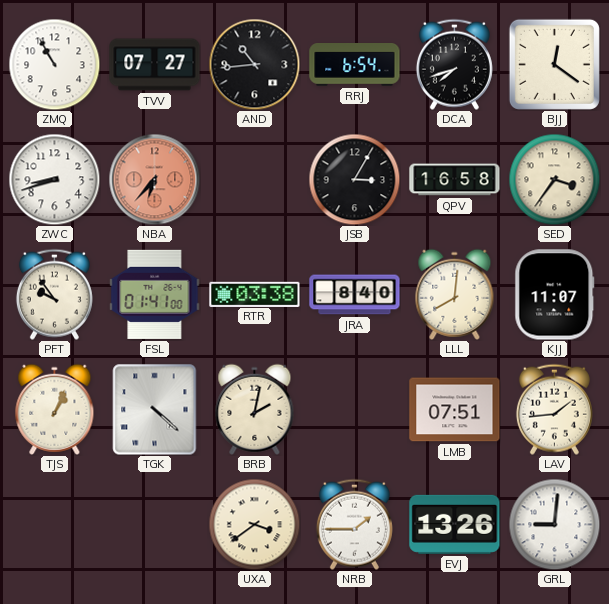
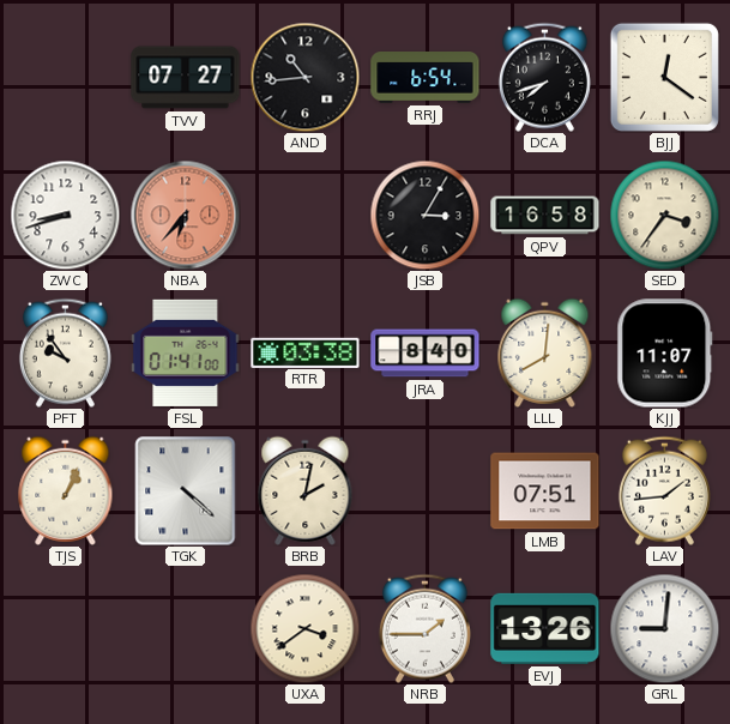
ZMQ: 10:55 -> none
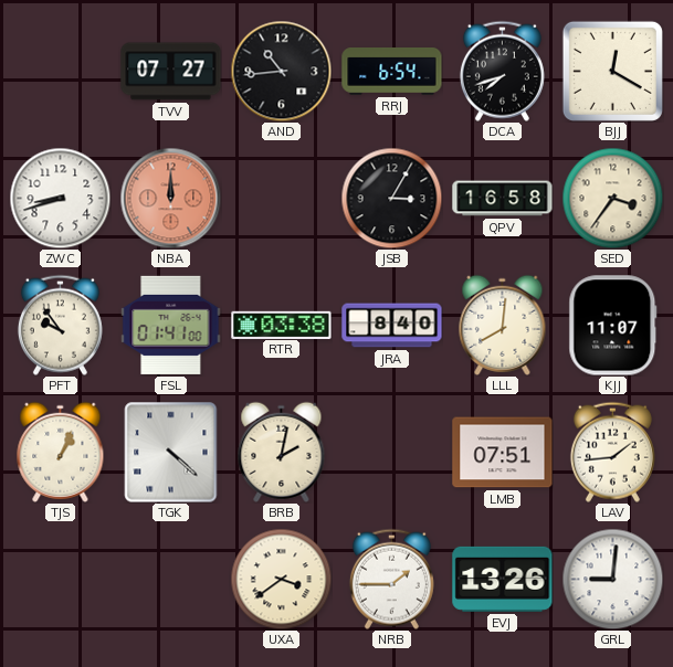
BJJ: 12:21 -> 12:20
NBA: 6:37 -> 12:00
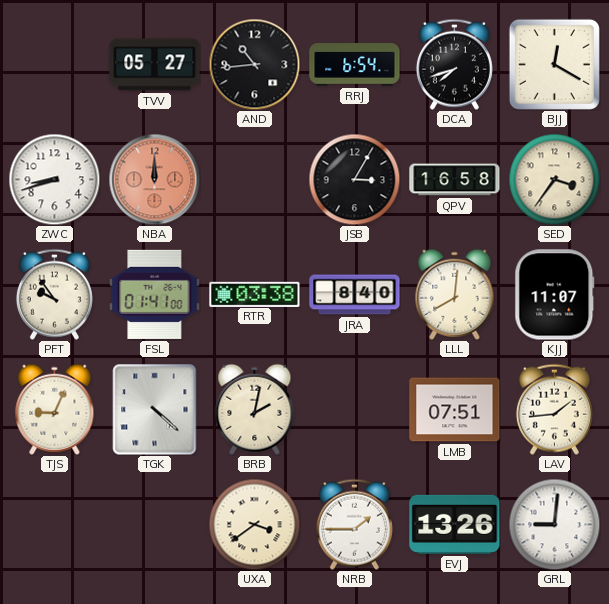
TVV: 07:27 -> 05:27
TJS: 1:04 -> 9:04
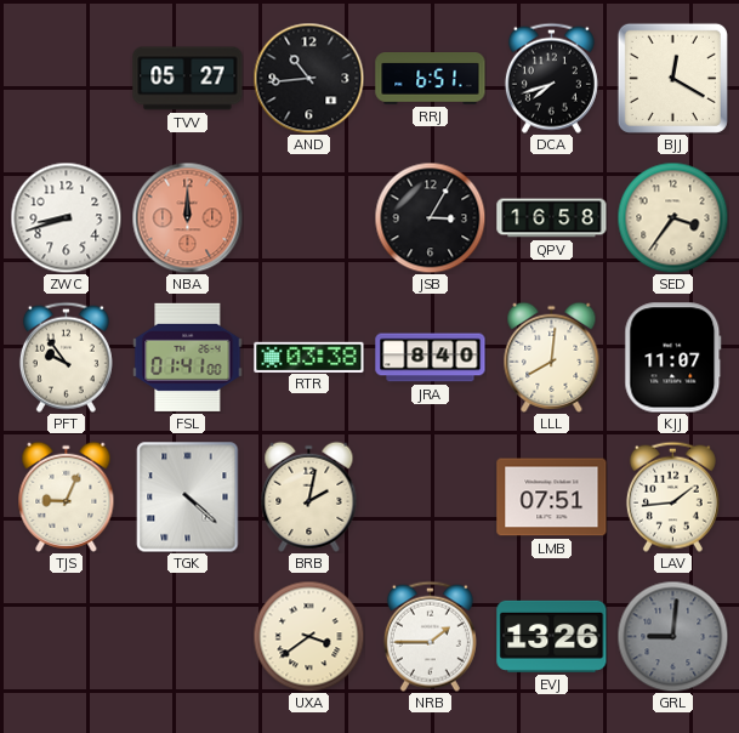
RRJ: 6:54 -> 6:51
GRL dial: white -> grey
